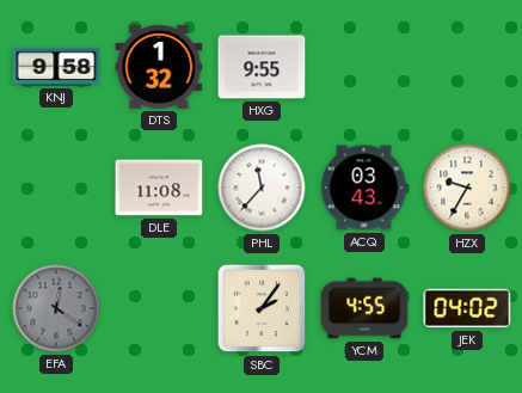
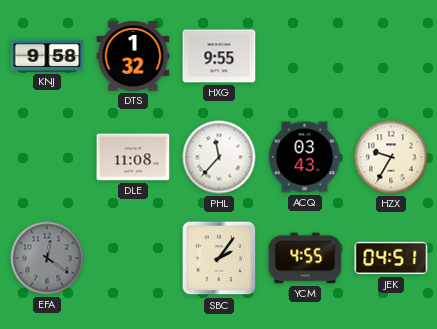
JEK: 04:02 -> 04:51
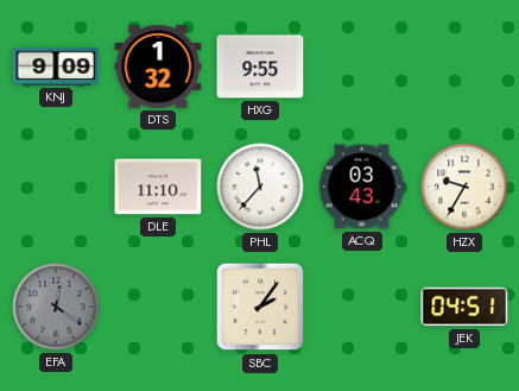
KNJ: 9:58 -> 9:09
DLE: 11:08 -> 11:10
YCM: 4:55 -> none
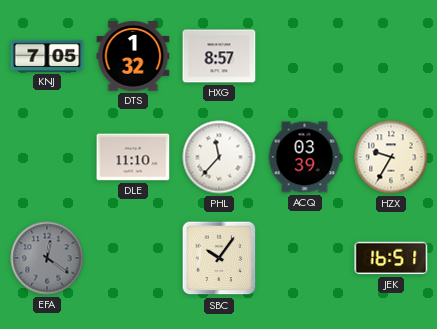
KNJ: 9:09 -> 7:05
HXG: 9:55 -> 8:57
ACQ: 03:43 -> 03:39
SBC: 2:06 -> 10:06
JEK: 04:51 -> 16:51
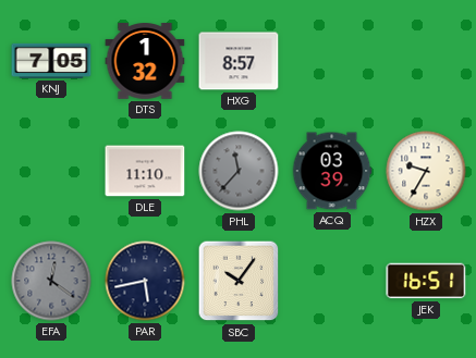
PHL dial: white -> grey
PAR: none -> 5:43
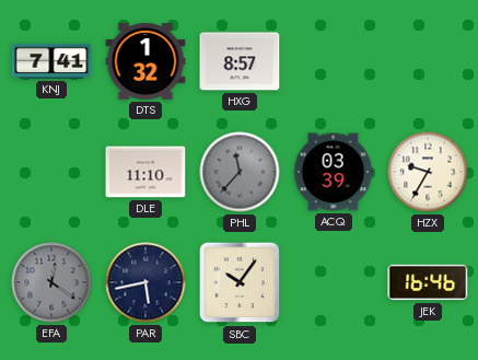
KNJ: 7:05 -> 7:41
JEK: 16:51 -> 16:46
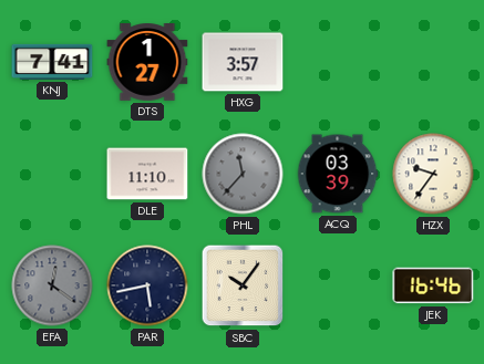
DTS: 1:32 -> 1:27
HXG: 8:57 -> 3:57
HZX: 9:35 -> 9:36
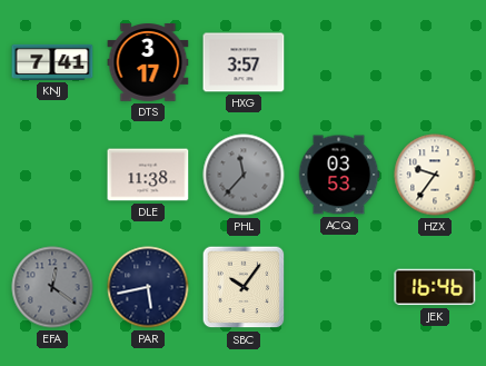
DTS: 1:27 -> 3:17
DLE: 11:10 -> 11:38
ACQ: 03:39 -> 03:53
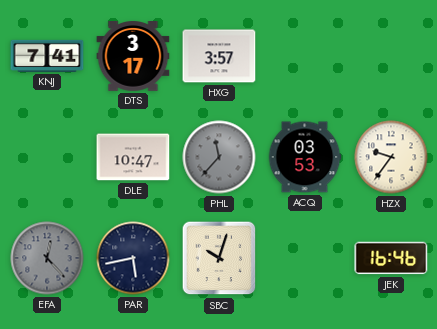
DLE: 11:38 -> 10:47
EFA: 12:21 -> 12:23
SBC: 10:06 -> 10:03
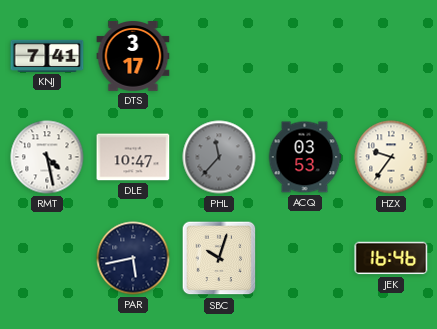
HXG: 3:57 -> none
RMT: none -> 4:28
EFA: 12:23 -> none
